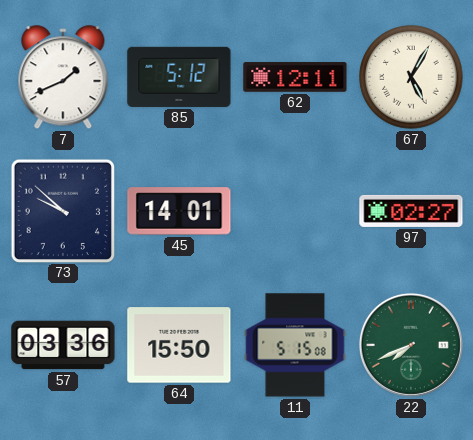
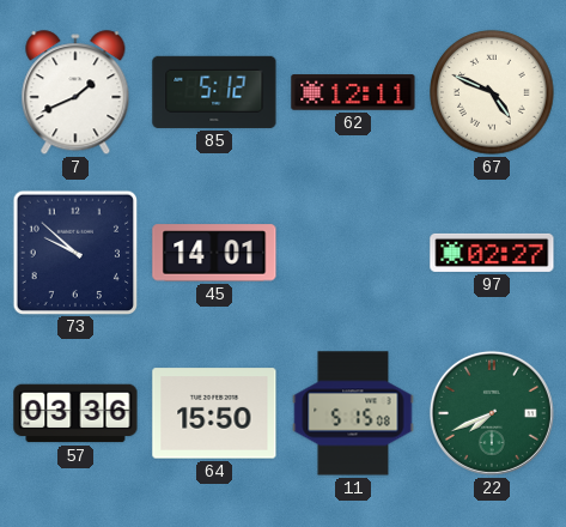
67: 5:05 -> 4:49
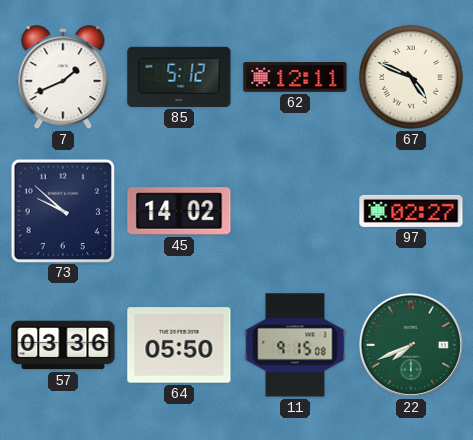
45: 14:01 -> 14:02
64: 15:50 -> 05:50
11: 5:15 -> 9:15
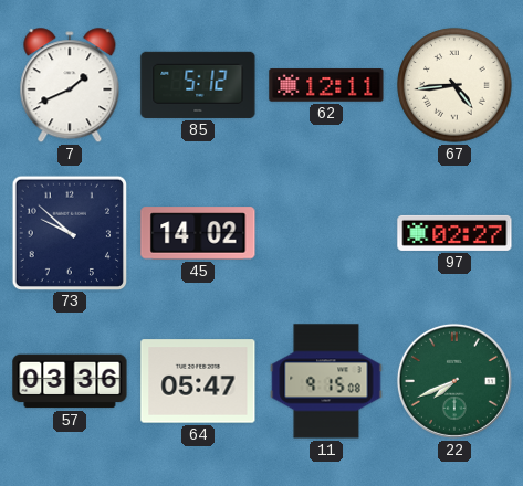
67: 4:49 -> 4:44
64: 05:50 -> 05:47
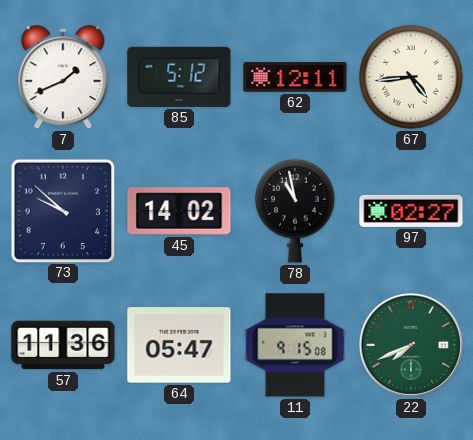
78: none -> 10:58
57: 03:36 -> 11:36
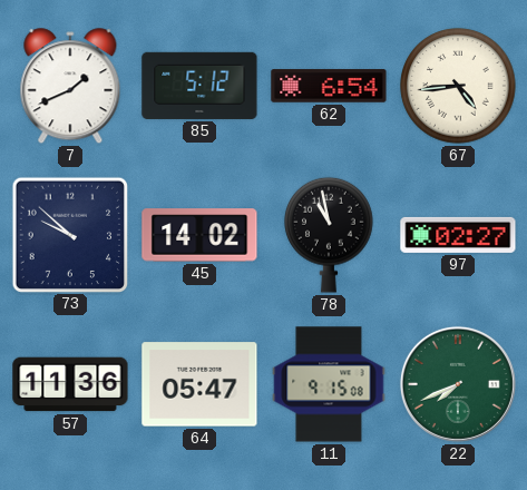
62: 12:11 -> 6:54
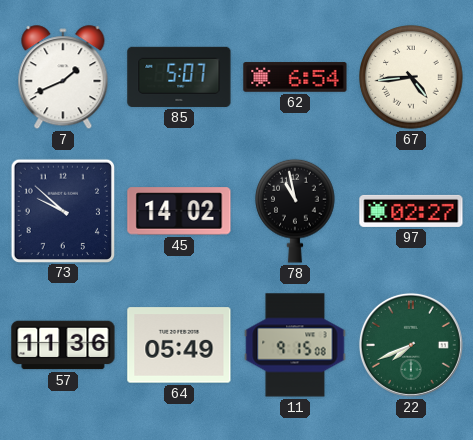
85: 5:12 -> 5:07
64: 05:47 -> 05:49
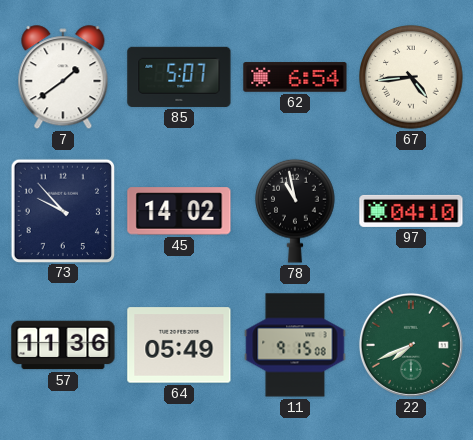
7: 1:41 -> 1:39
73: 9:52 -> 9:53
97: 02:27 -> 04:10
